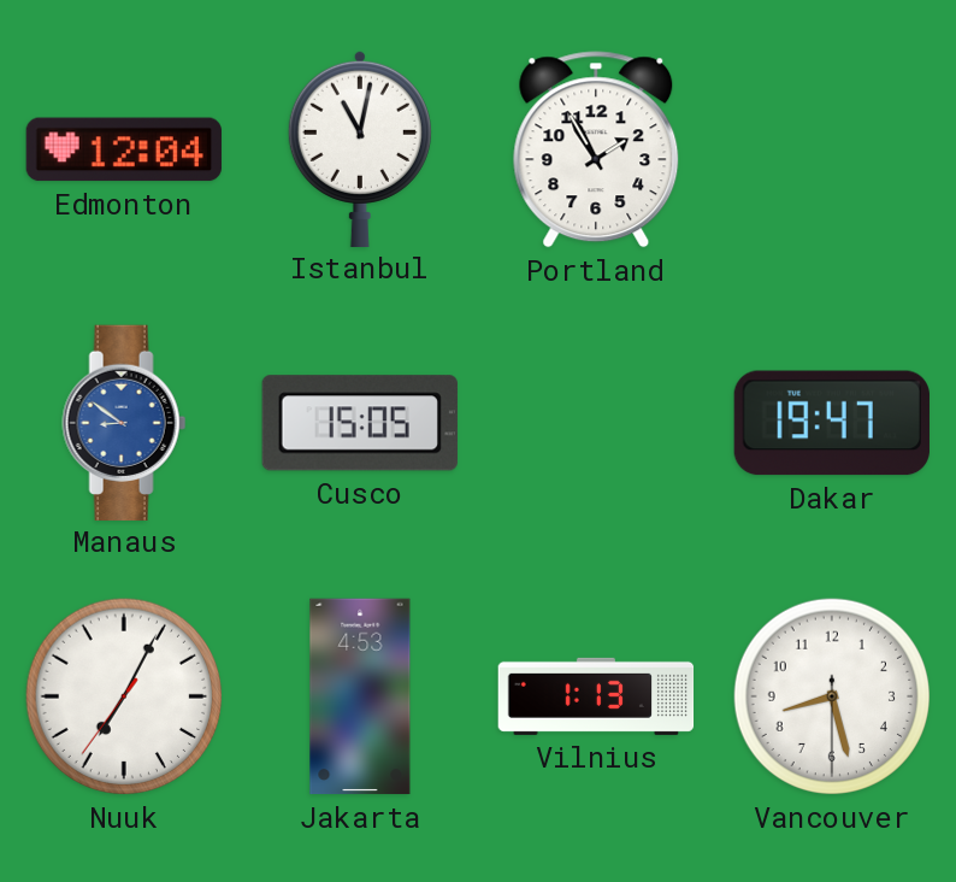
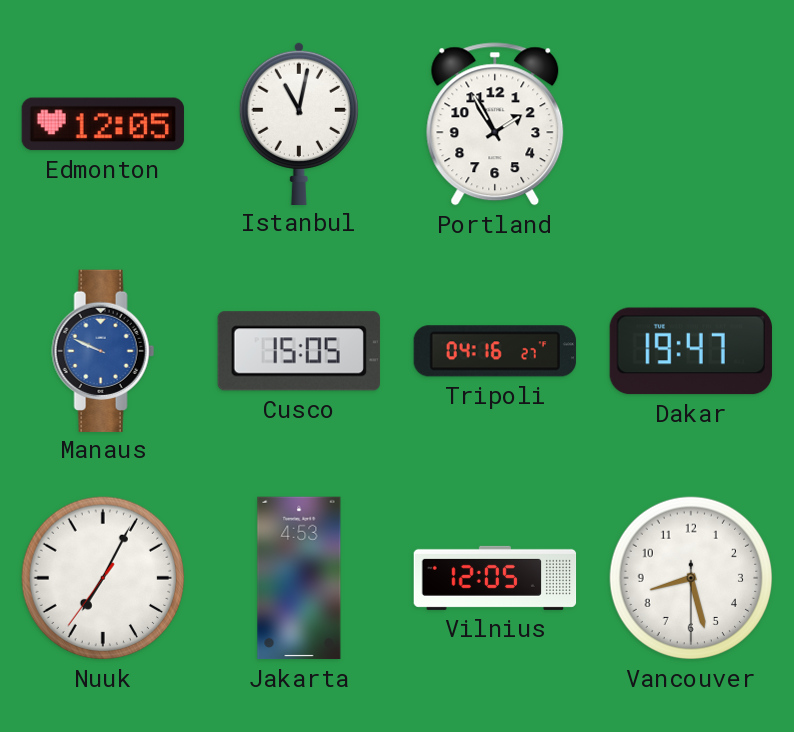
Edmonton: 12:04 -> 12:05
Manaus: 8:51 -> 9:49
Tripoli: none -> 04:16
Vilnius: 1:13 -> 12:05
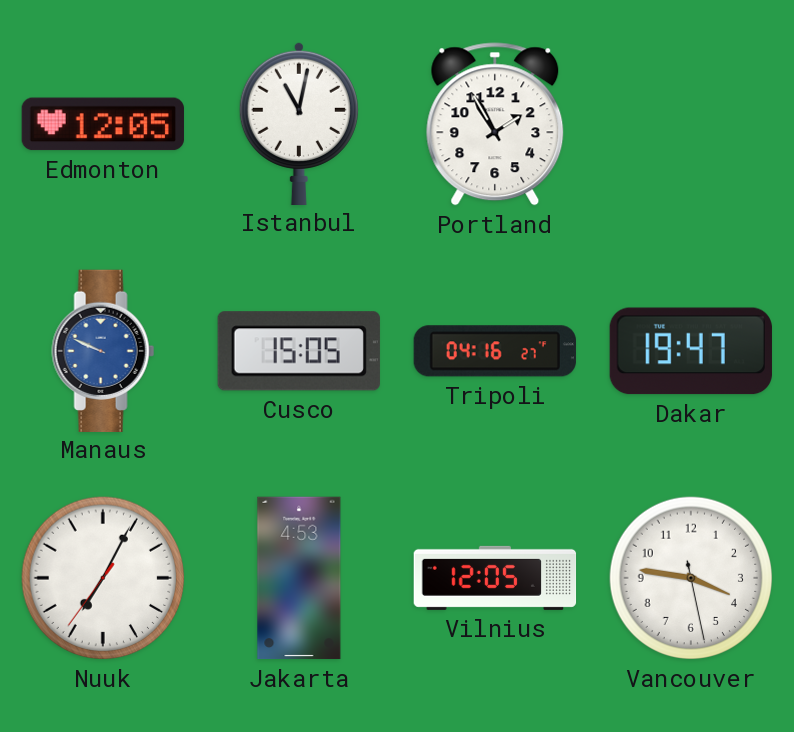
Vancouver: 8:27 -> 3:46
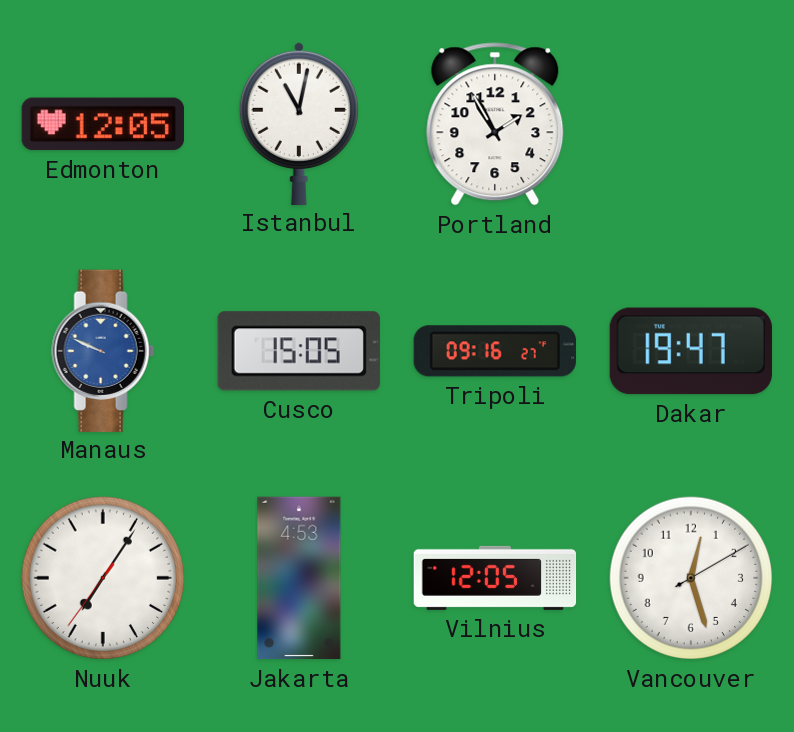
Tripoli: 04:16 -> 09:16
Nuuk: 7:04 -> 7:05
Vancouver: 3:46 -> 12:27
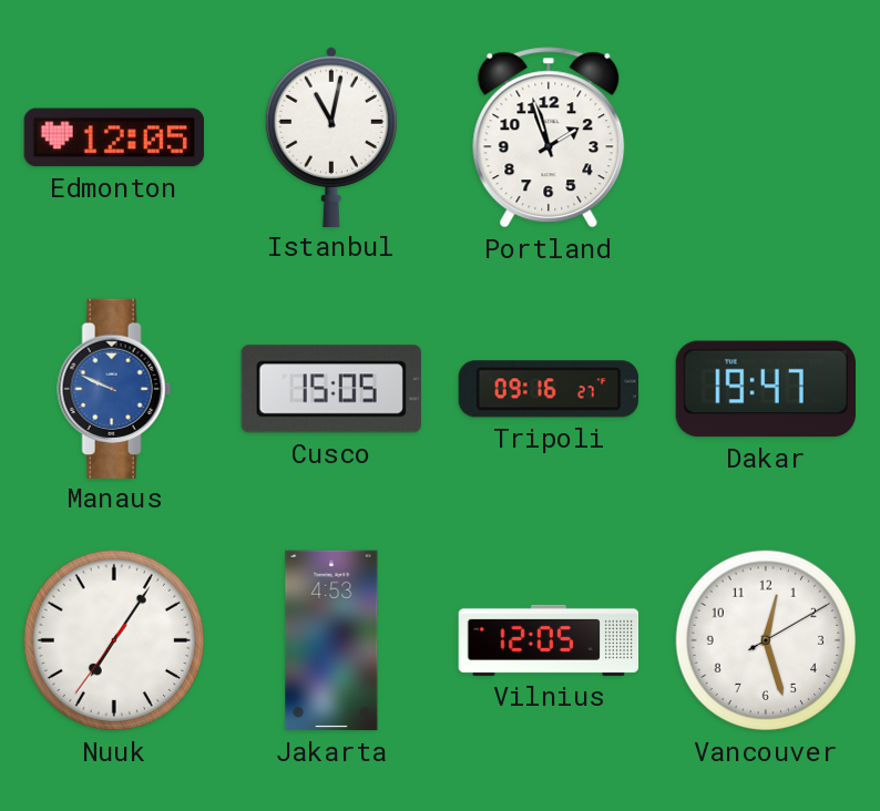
Portland: 1:55 -> 1:57
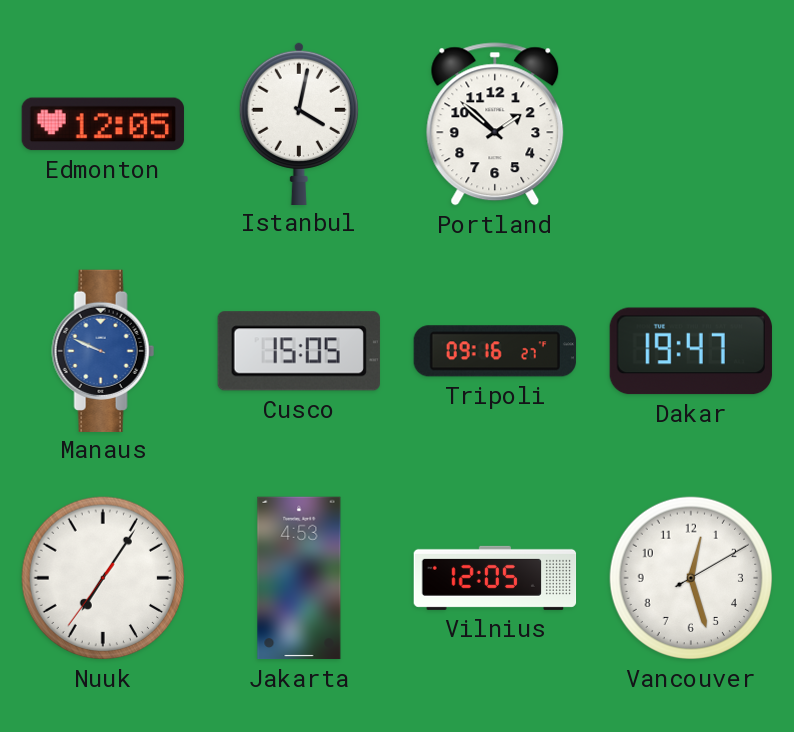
Istanbul: 11:02 -> 4:02
Portland: 1:57 -> 1:52
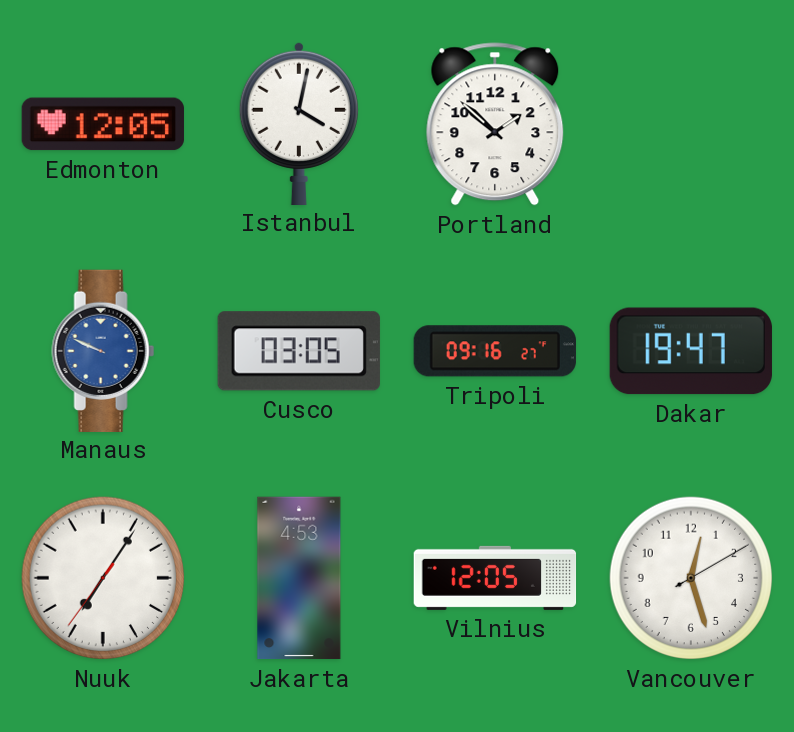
Cusco: 15:05 -> 03:05
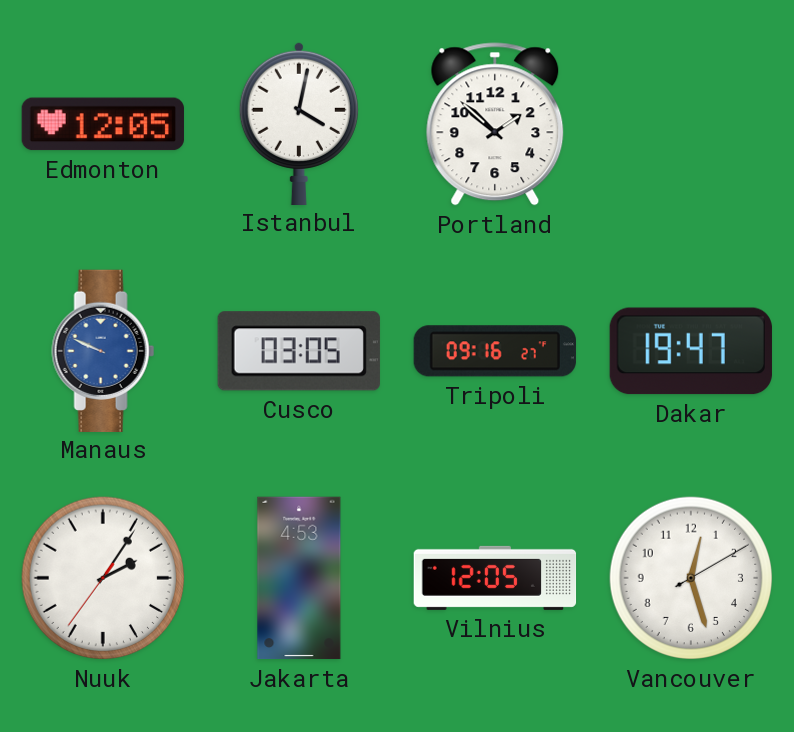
Nuuk: 7:05 -> 2:05
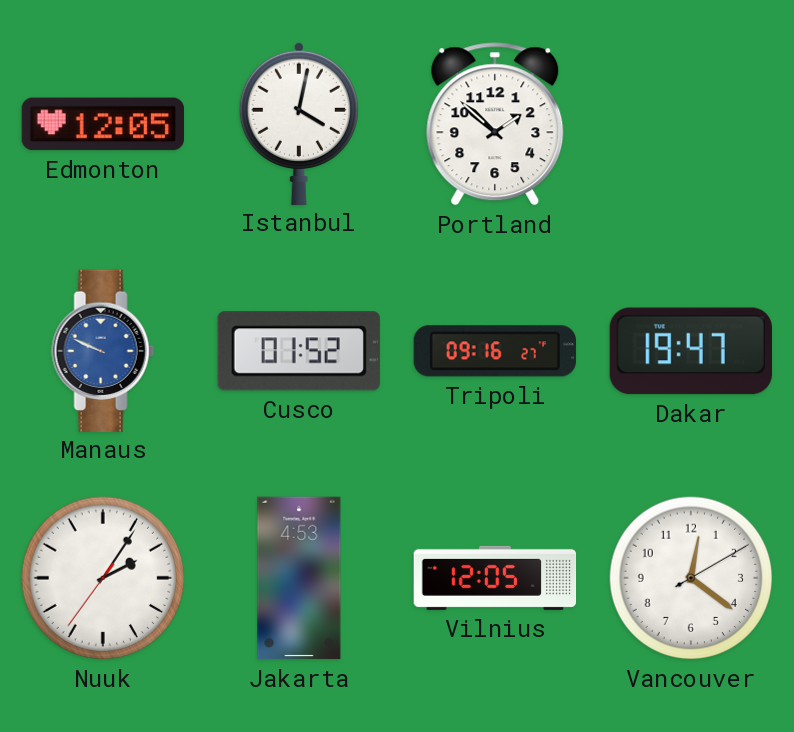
Cusco: 03:05 -> 01:52
Vancouver: 12:27 -> 12:21
